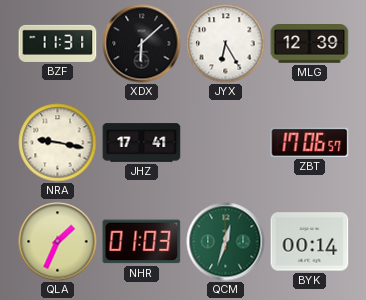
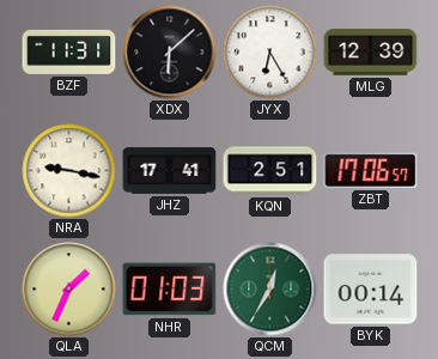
KQN: none -> 2:51
QCM: 12:33 -> 12:35
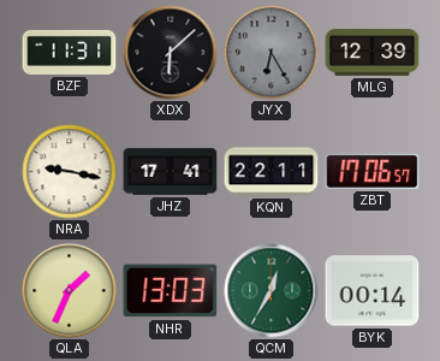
JYX dial: white -> grey
KQN: 2:51 -> 22:11
NHR: 01:03 -> 13:03
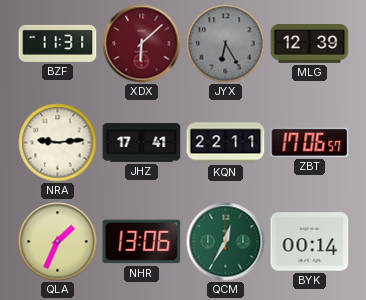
XDX dial: black -> burgundy
NRA: 9:17 -> 9:14
NHR: 13:03 -> 13:06
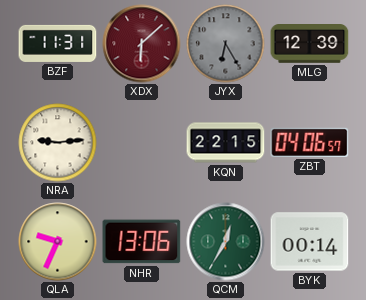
JHZ: 17:41 -> none
KQN: 22:11 -> 22:15
ZBT: 17:06 -> 04:06
QLA: 1:34 -> 9:34
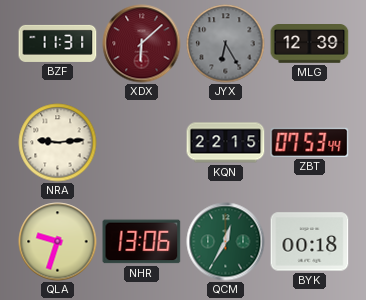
ZBT: 04:06 -> 07:53
QLA: 9:34 -> 9:33
BYK: 00:14 -> 00:18
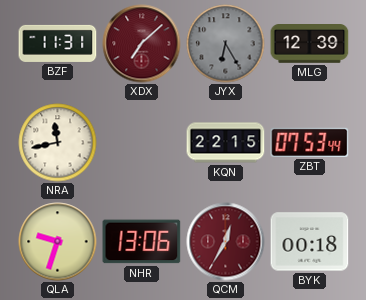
XDX: 6:08 -> 7:08
NRA: 9:14 -> 11:43
QCM dial: green -> burgundy
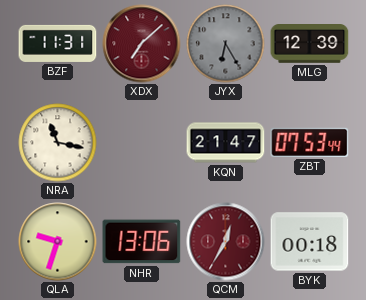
NRA: 11:43 -> 11:17
KQN: 22:15 -> 21:47
